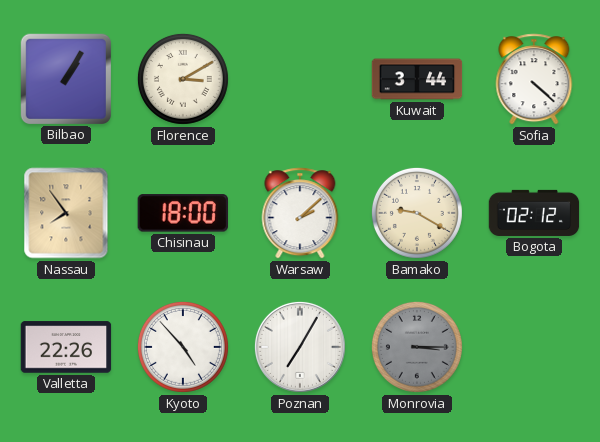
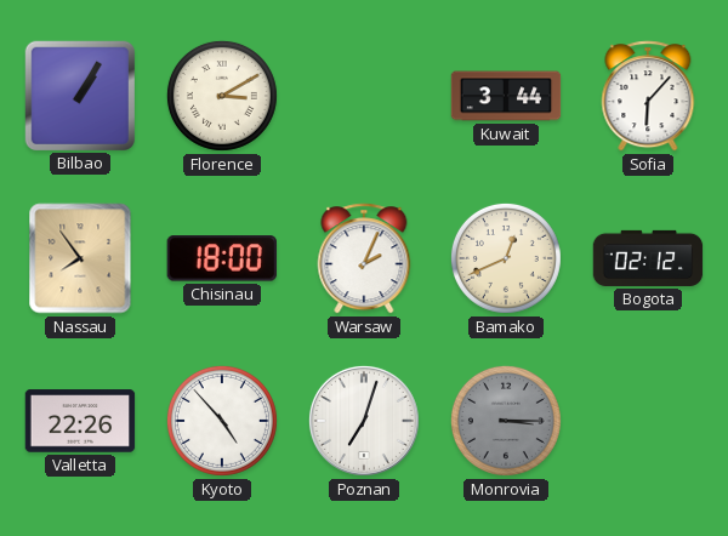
Sofia: 4:22 -> 6:07
Warsaw: 2:08 -> 2:04
Bamako: 9:20 -> 12:41
Poznan: 7:05 -> 7:03
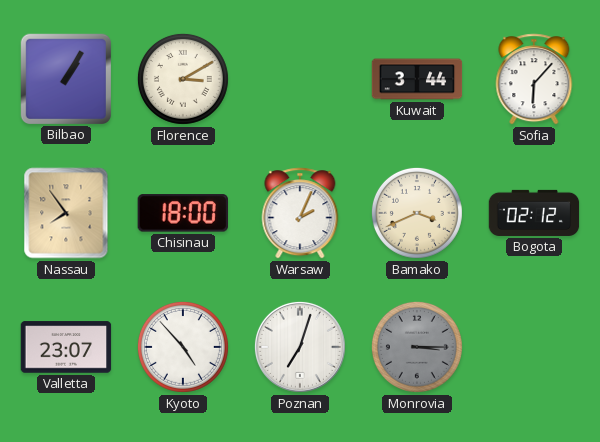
Bamako: 12:41 -> 3:41
Valletta: 22:26 -> 23:07
